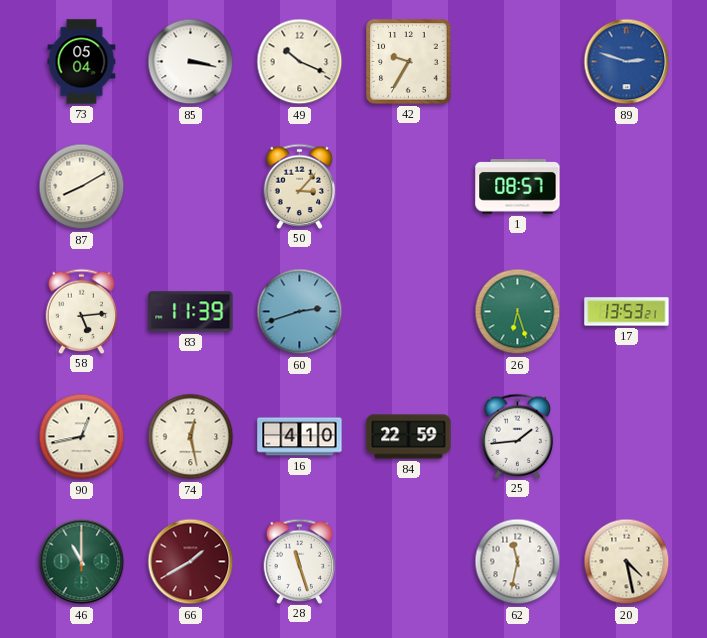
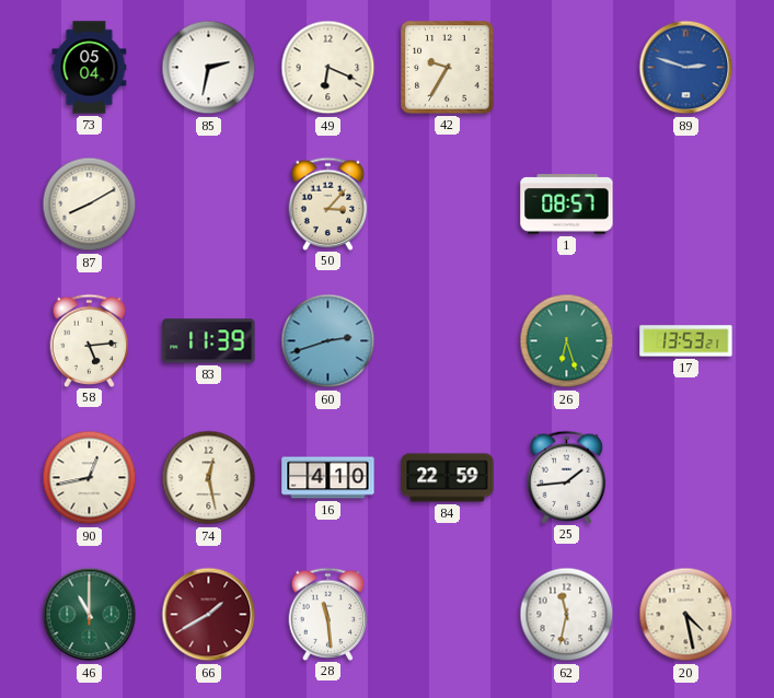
85: 3:17 -> 2:32
49: 10:19 -> 6:19
28: 11:27 -> 11:29
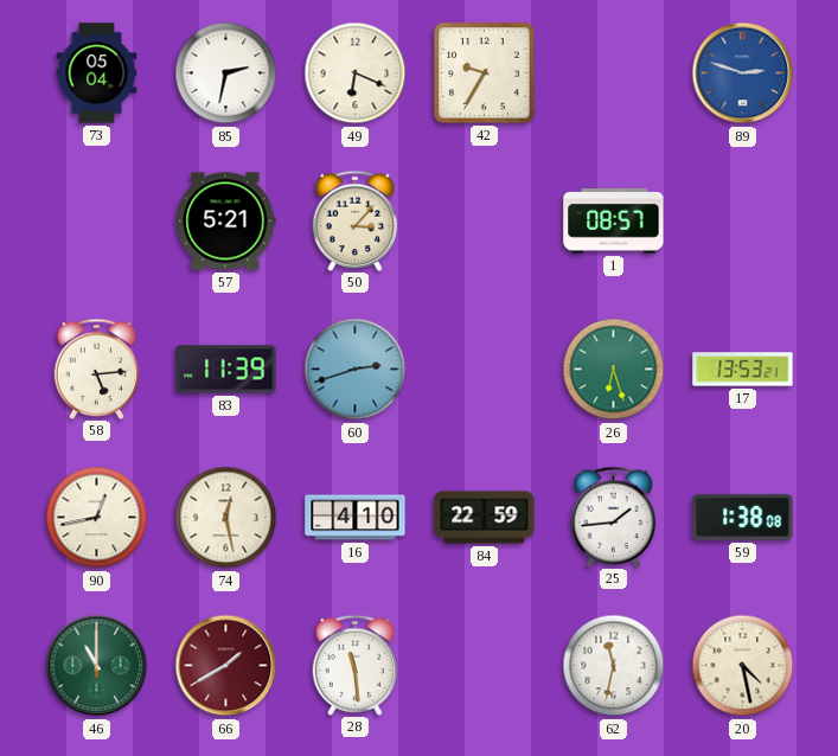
87: 8:10 -> none
57: none -> 5:21
59: none -> 1:38
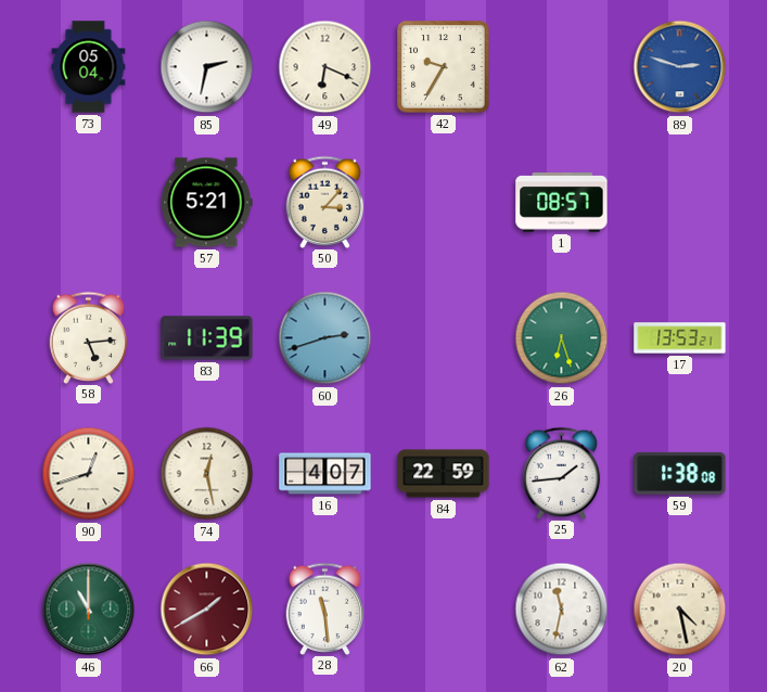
90: 12:43 -> 12:42
16: 4:10 -> 4:07
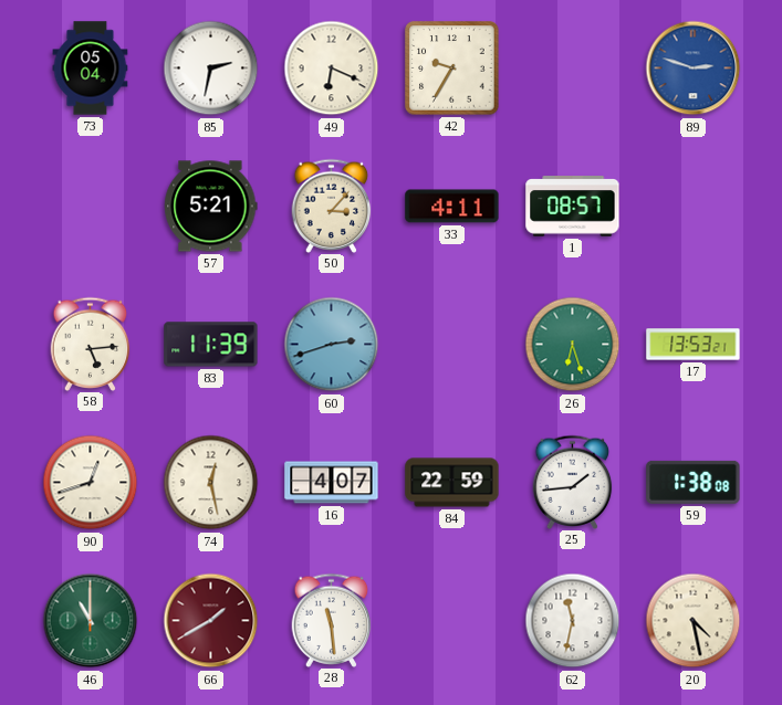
33: none -> 4:11
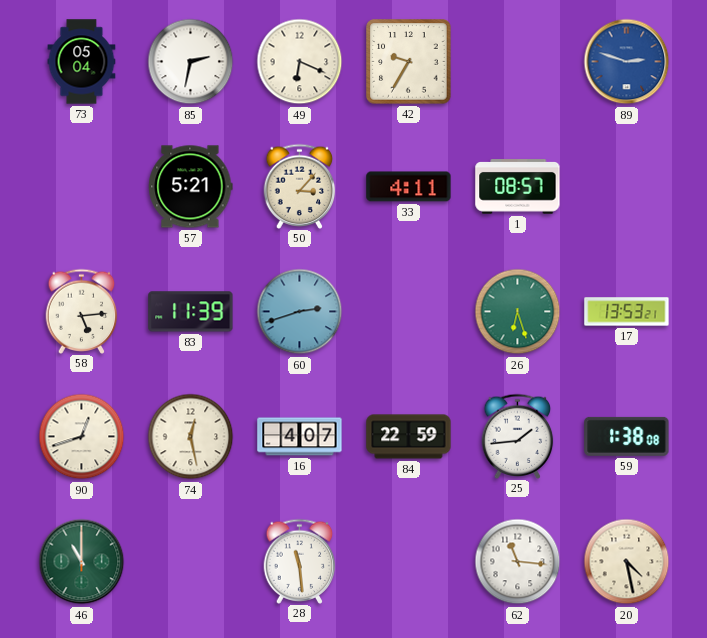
66: 1:40 -> none
62: 11:32 -> 11:16
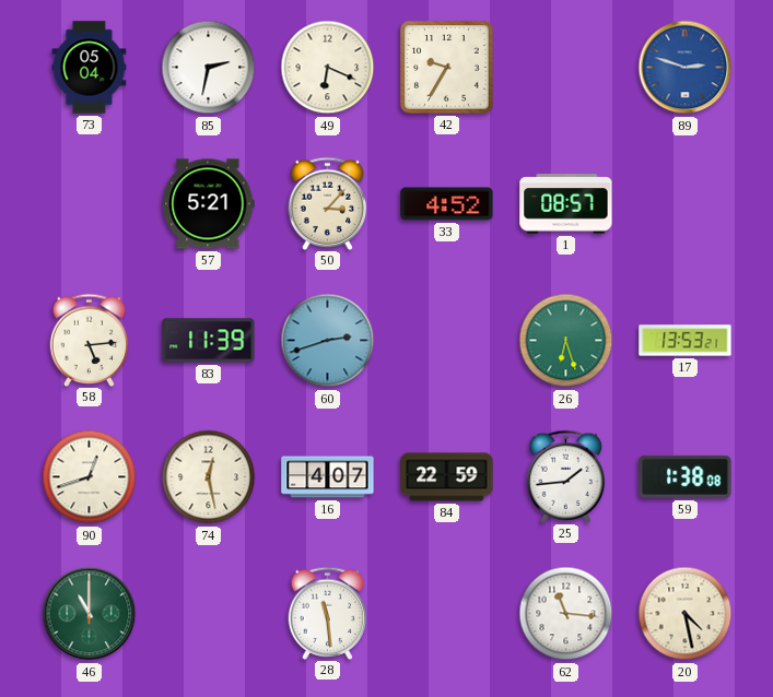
33: 4:11 -> 4:52
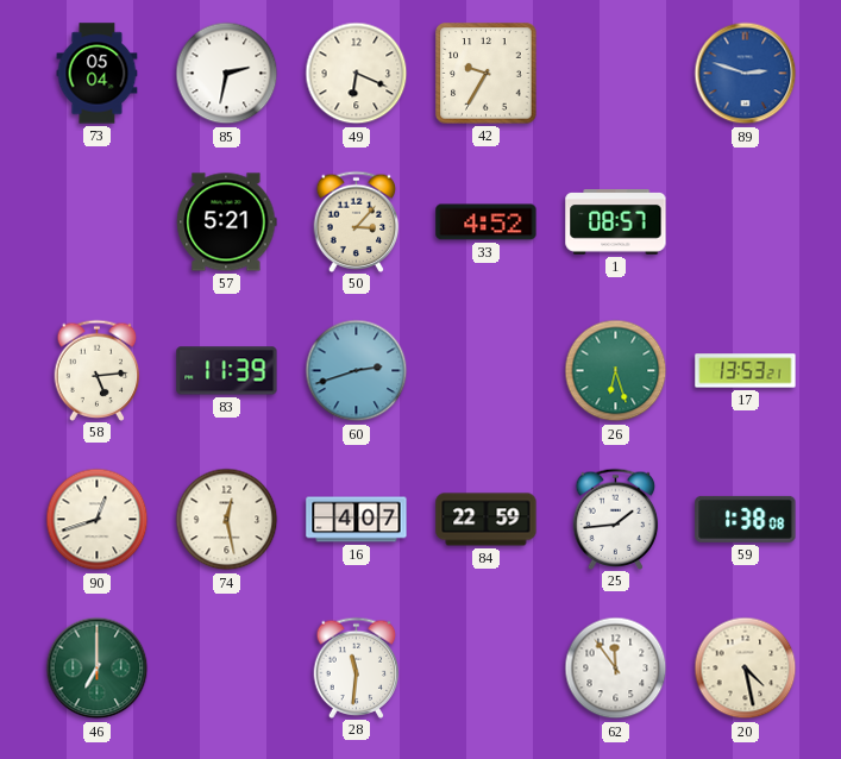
46: 11:00 -> 7:00
28: 11:29 -> 11:31
62: 11:16 -> 11:54
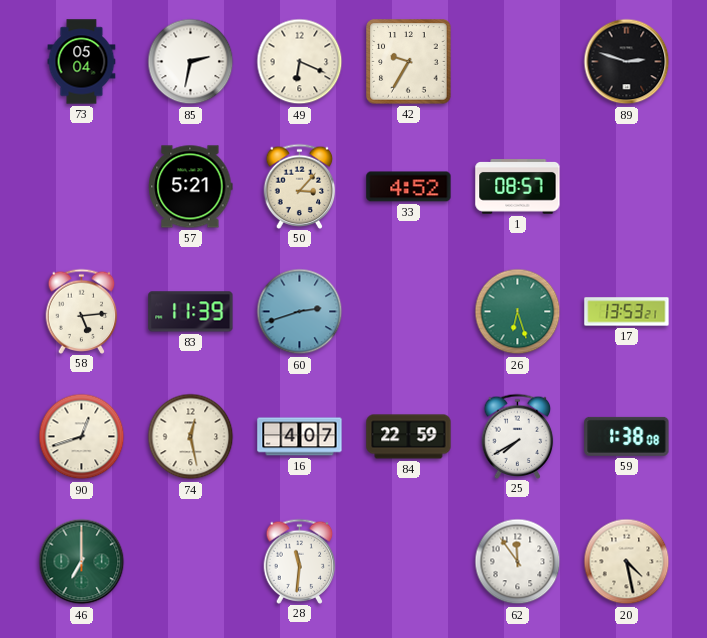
89 dial: blue -> black
25: 1:44 -> 7:40
